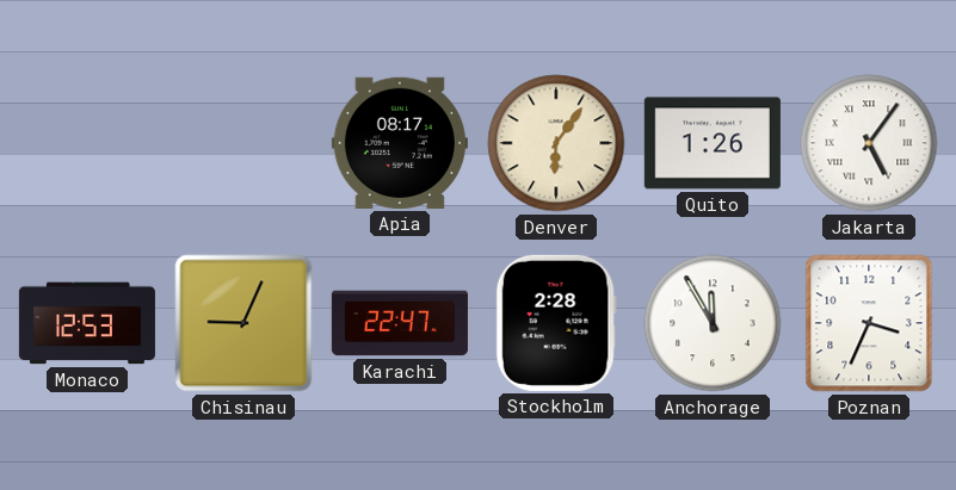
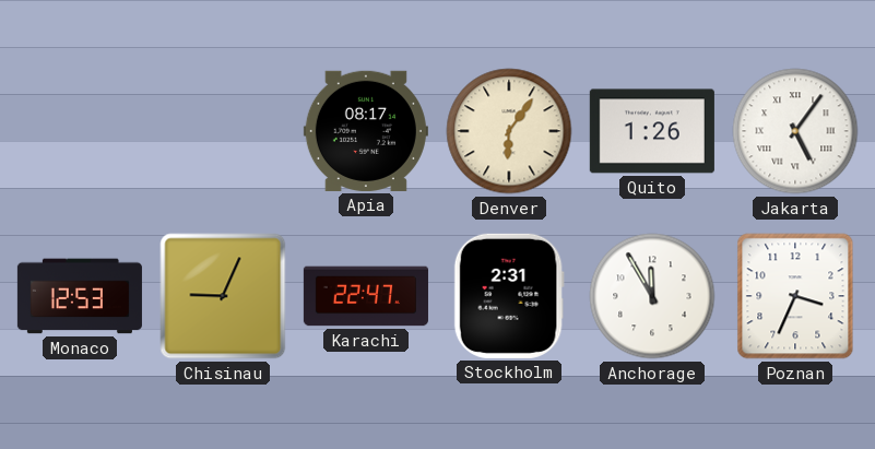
Stockholm: 2:28 -> 2:31
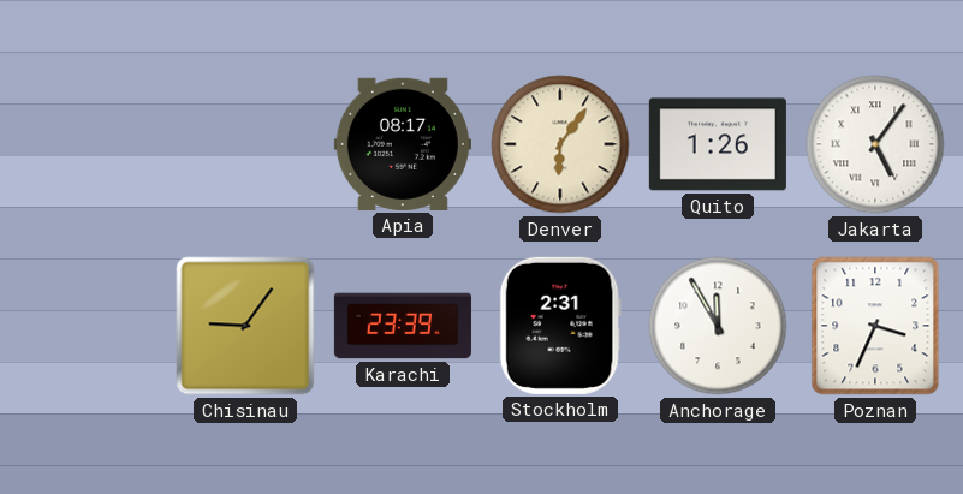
Monaco: 12:53 -> none
Chisinau: 9:04 -> 9:06
Karachi: 22:47 -> 23:39
